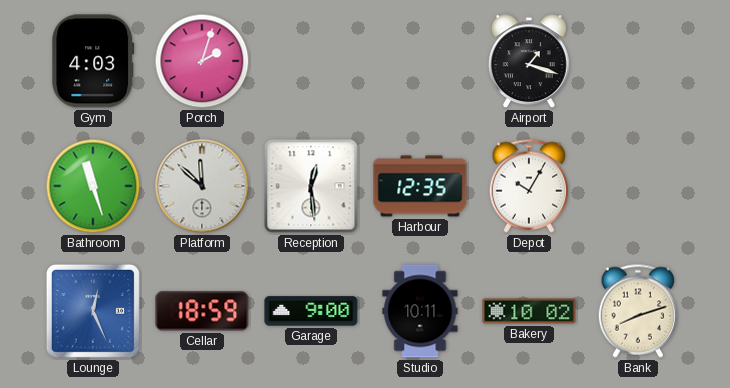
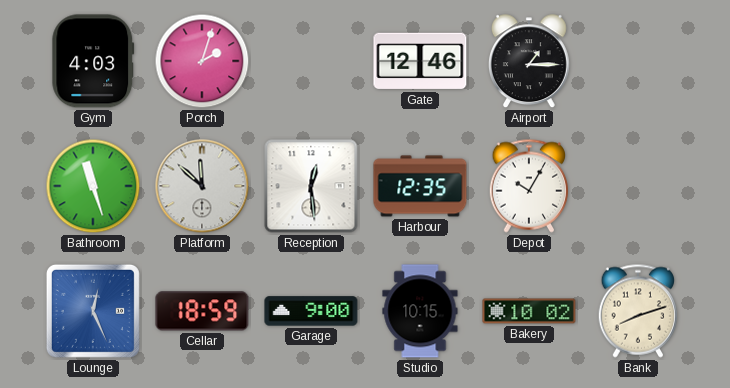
Gate: none -> 12:46
Airport: 1:18 -> 1:15
Studio: 10:11 -> 10:15
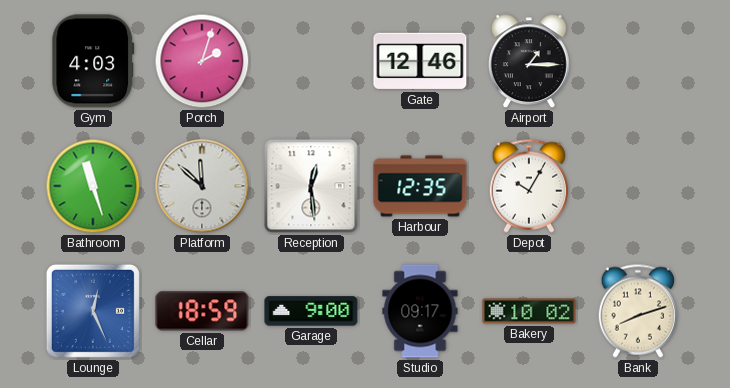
Studio: 10:15 -> 09:17
